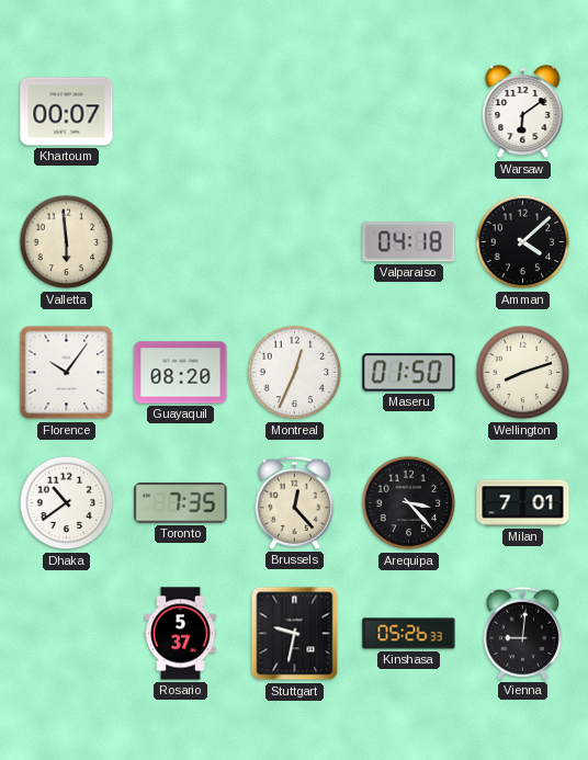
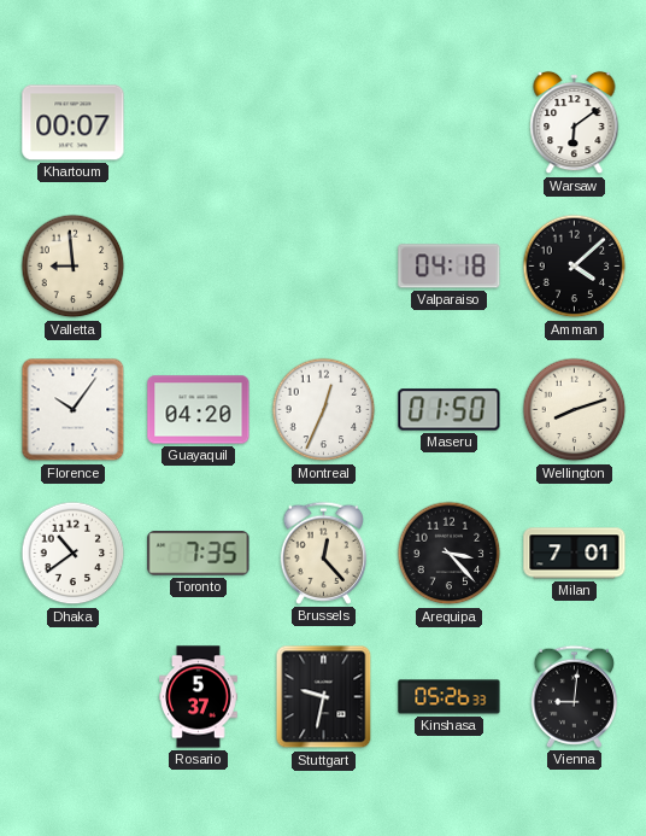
Valletta: 5:59 -> 8:59
Guayaquil: 08:20 -> 04:20
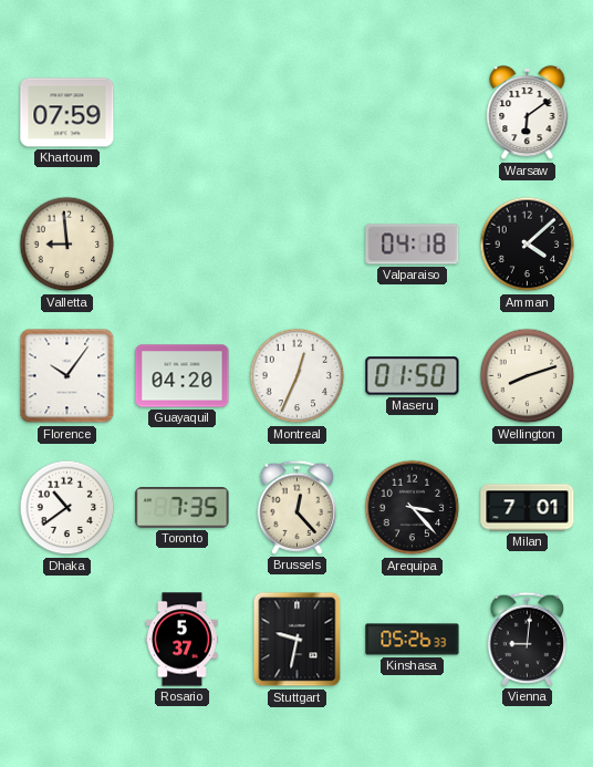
Khartoum: 00:07 -> 07:59
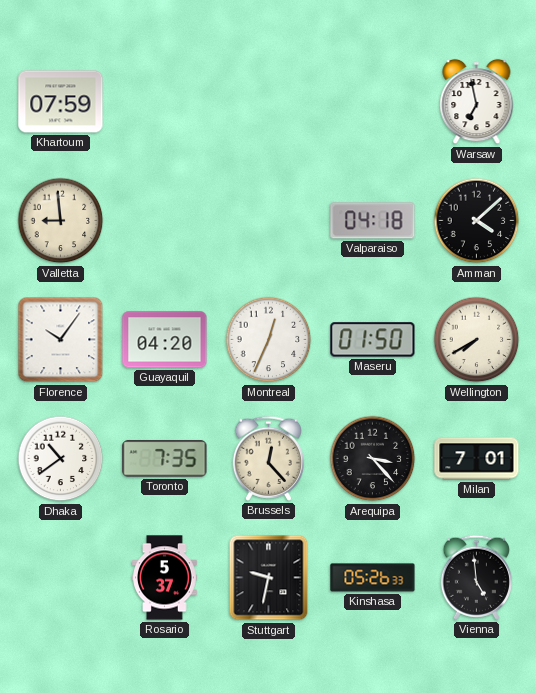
Warsaw: 6:09 -> 6:58
Wellington: 8:12 -> 7:40
Vienna: 9:01 -> 4:59
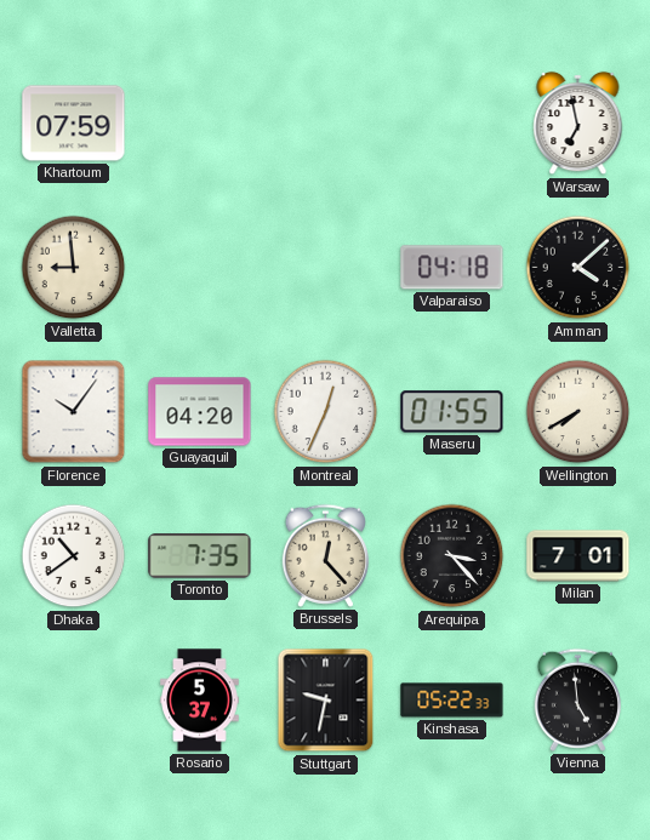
Maseru: 01:50 -> 01:55
Kinshasa: 05:26 -> 05:22
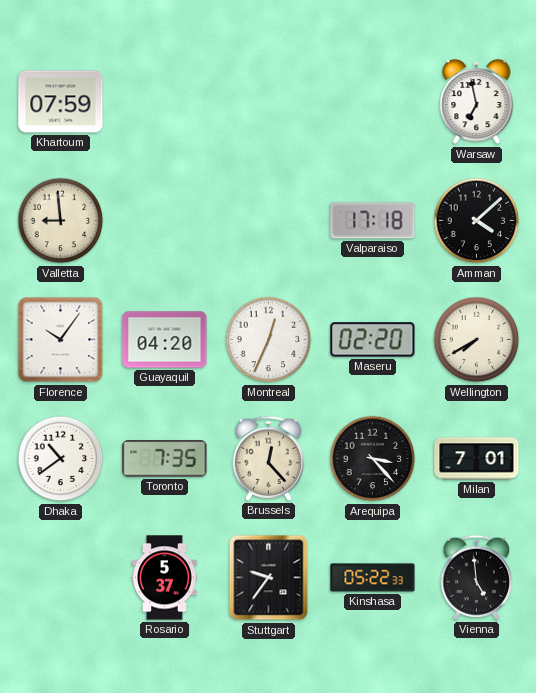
Valparaiso: 04:18 -> 17:18
Maseru: 01:55 -> 02:20
Stuttgart: 9:32 -> 9:36
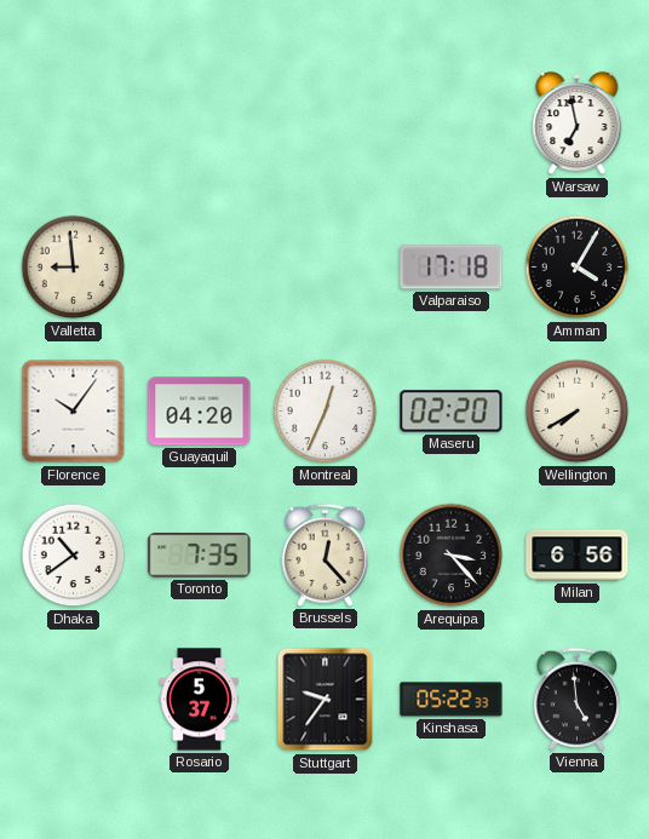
Khartoum: 07:59 -> none
Amman: 4:08 -> 4:05
Milan: 7:01 -> 6:56
